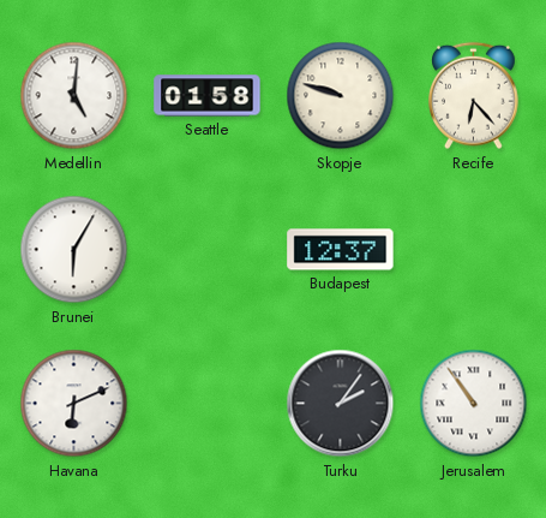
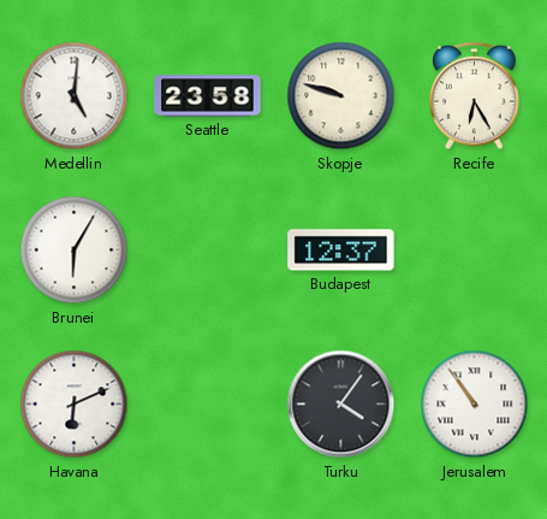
Seattle: 01:58 -> 23:58
Recife: 6:23 -> 6:25
Turku: 2:06 -> 4:06
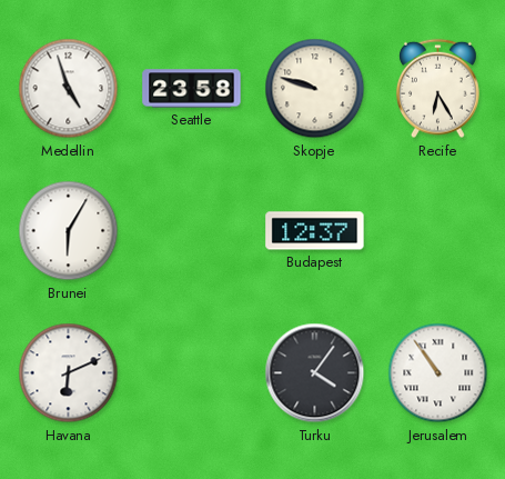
Medellin: 5:01 -> 4:57
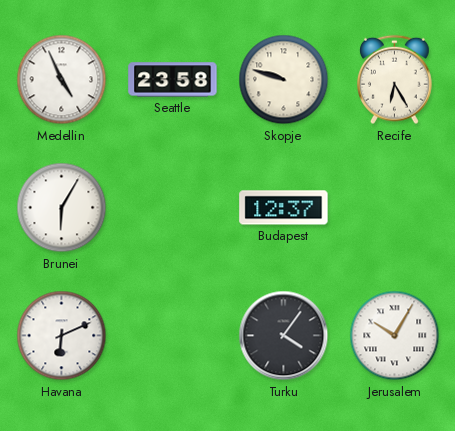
Medellin: 4:57 -> 4:56
Jerusalem: 10:54 -> 10:05
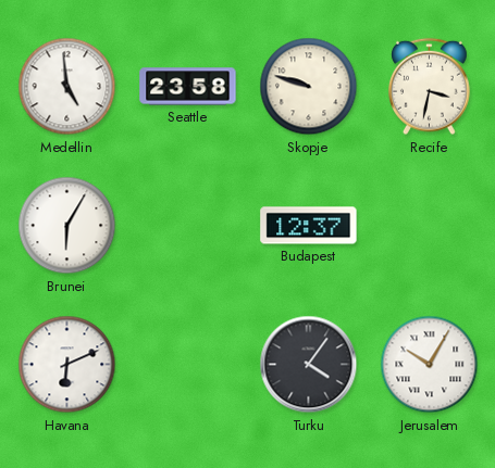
Medellin: 4:56 -> 4:59
Recife: 6:25 -> 3:32
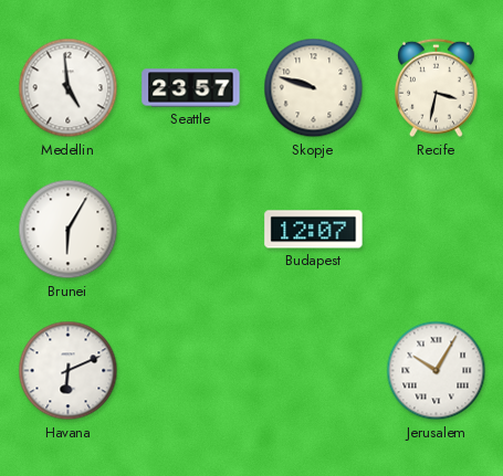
Seattle: 23:58 -> 23:57
Budapest: 12:37 -> 12:07
Turku: 4:06 -> none
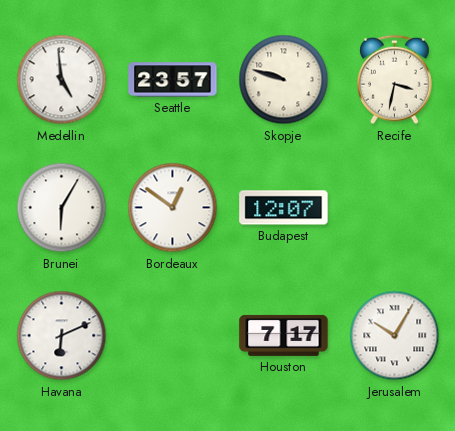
Bordeaux: none -> 12:51
Houston: none -> 7:17
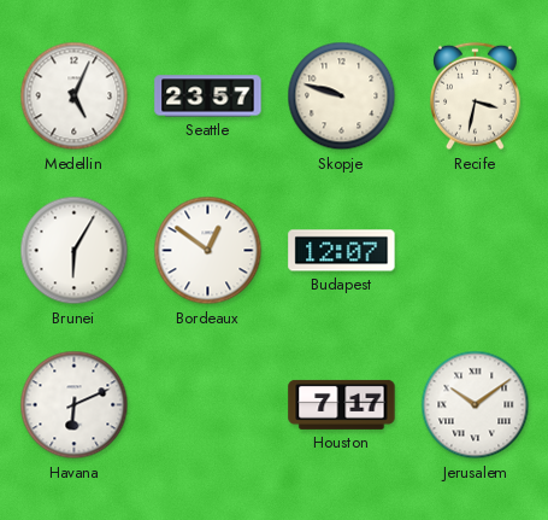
Medellin: 4:59 -> 5:04
Jerusalem: 10:05 -> 10:09
